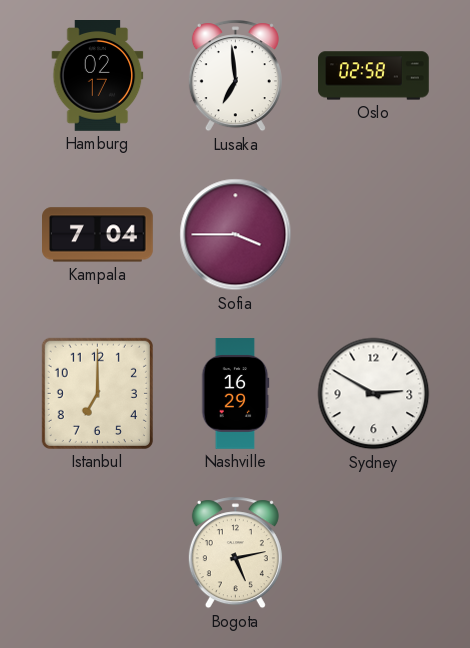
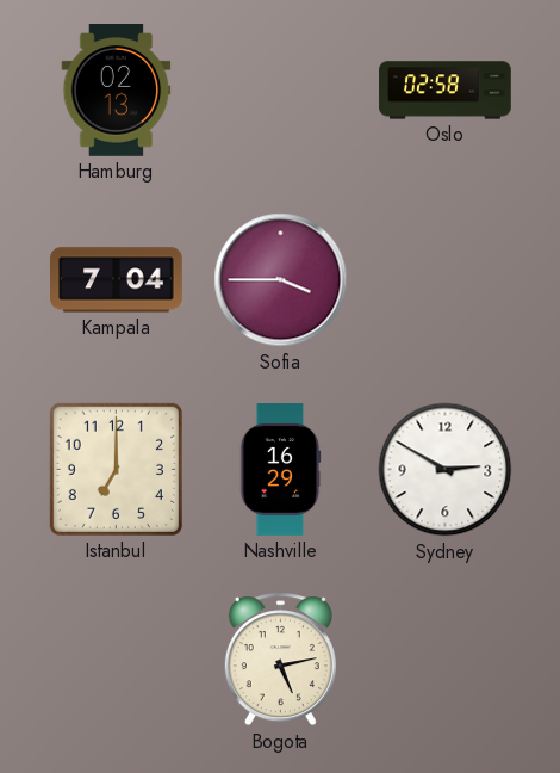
Hamburg: 02:17 -> 02:13
Lusaka: 6:59 -> none
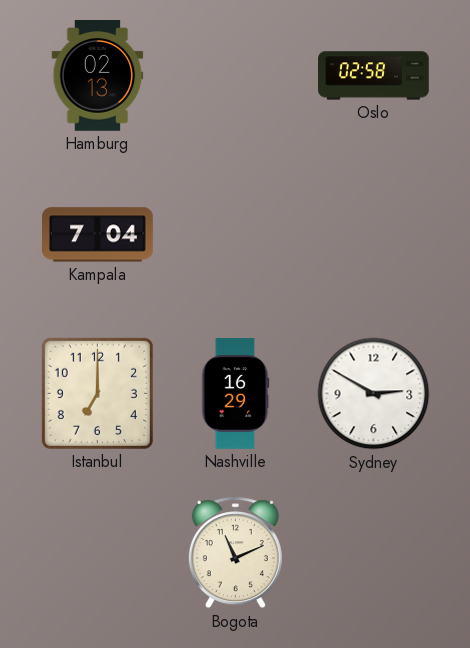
Sofia: 3:45 -> none
Bogota: 5:13 -> 11:11
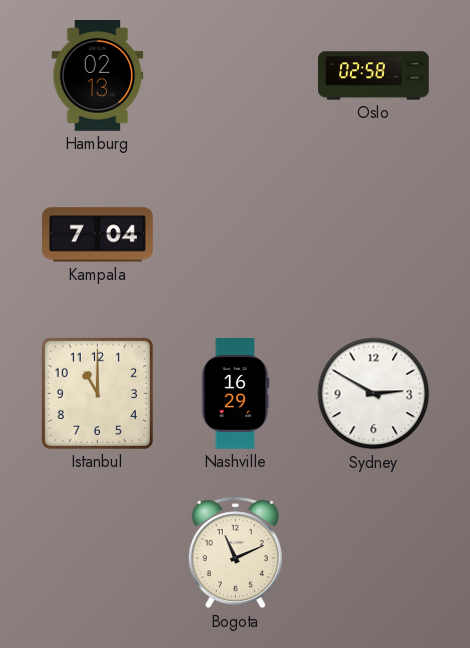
Istanbul: 7:00 -> 11:00
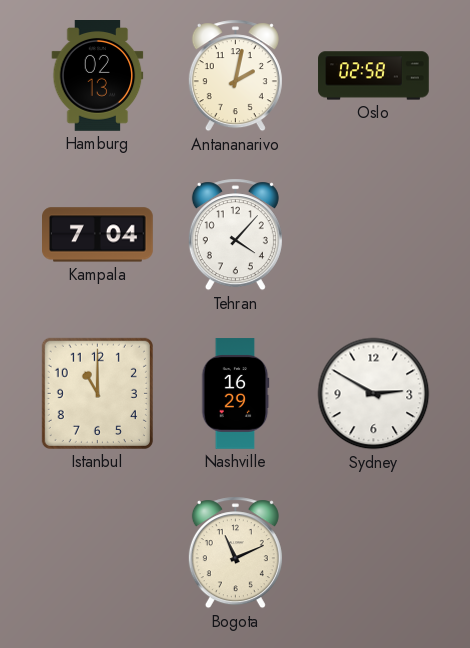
Antananarivo: none -> 2:02
Tehran: none -> 4:07
